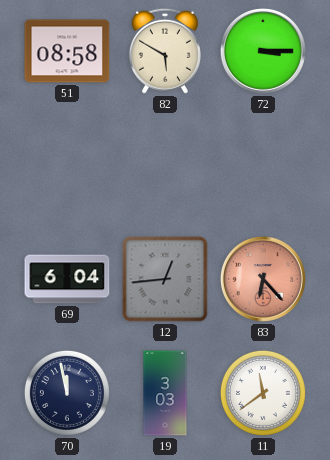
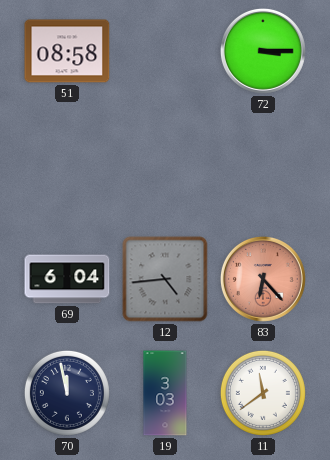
82: 5:50 -> none
12: 12:44 -> 4:44
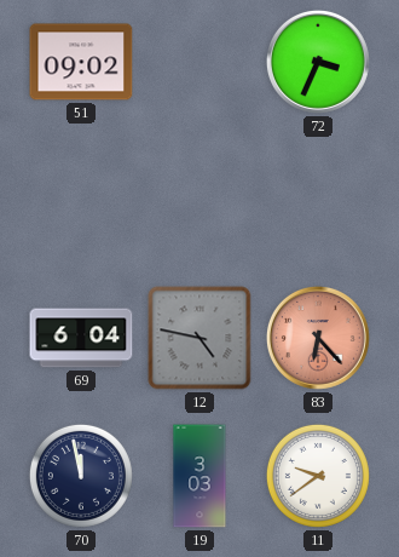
51: 08:58 -> 09:02
72: 3:15 -> 3:34
12: 4:44 -> 4:47
11: 11:39 -> 9:39
